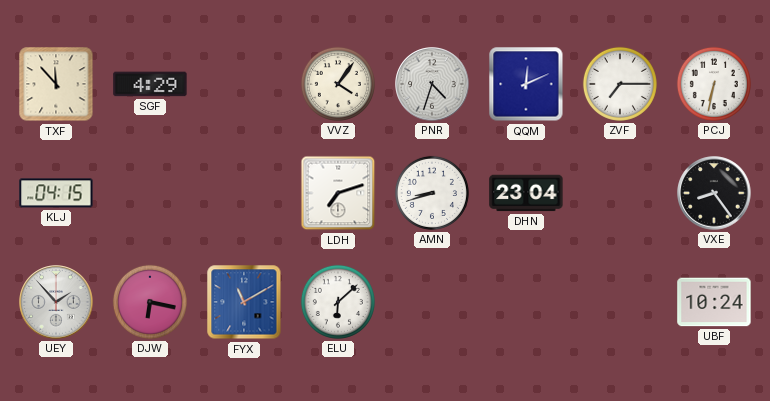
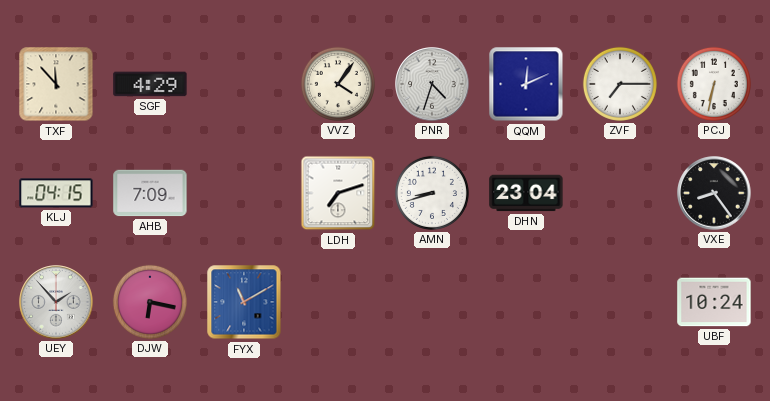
AHB: none -> 7:09
ELU: 6:08 -> none
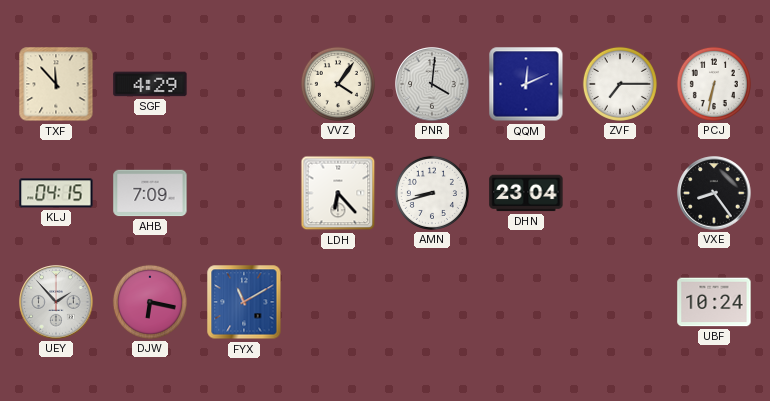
PNR: 4:33 -> 4:01
LDH: 7:12 -> 6:23
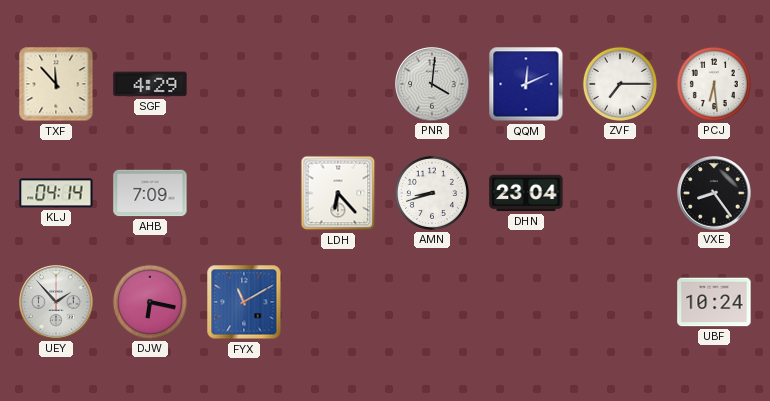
VVZ: 4:06 -> none
PCJ: 6:32 -> 6:29
KLJ: 04:15 -> 04:14
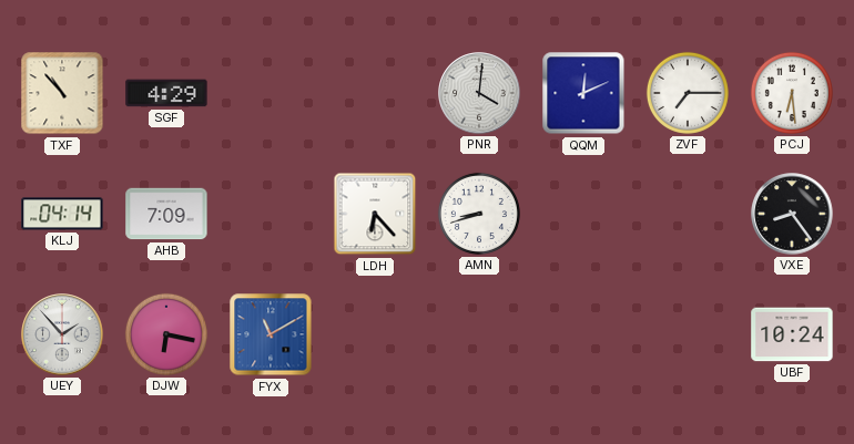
TXF: 11:53 -> 10:53
DHN: 23:04 -> none
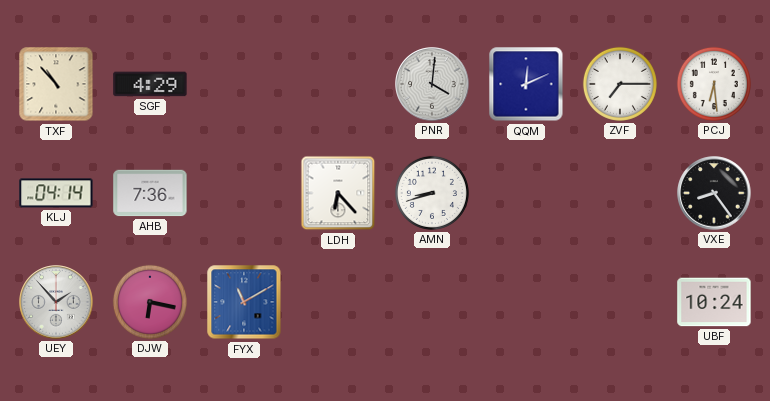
AHB: 7:09 -> 7:36
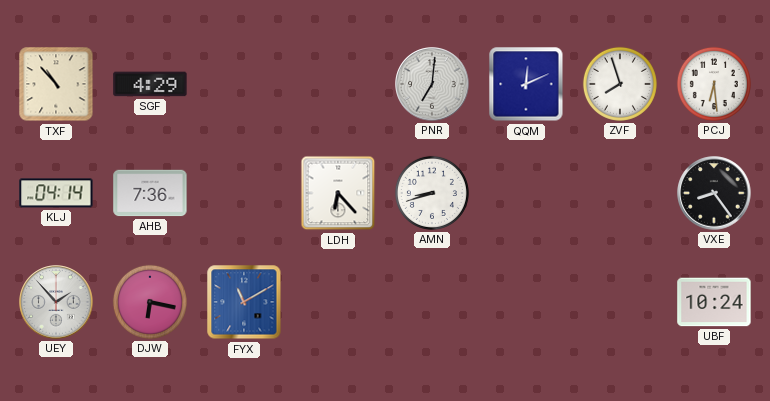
PNR: 4:01 -> 7:01
ZVF: 7:15 -> 7:57
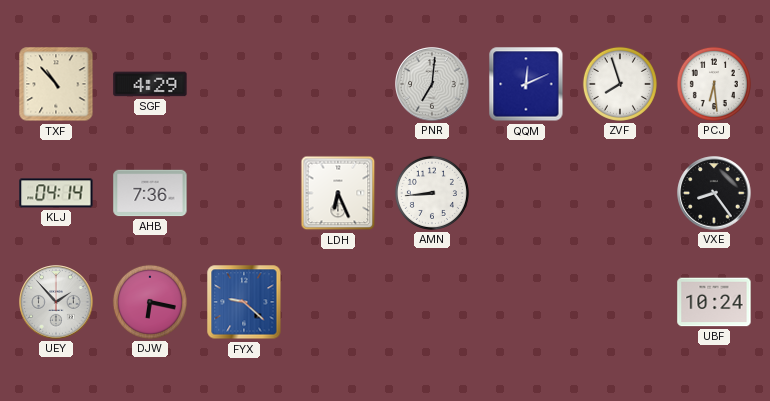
LDH: 6:23 -> 6:26
AMN: 8:42 -> 8:44
FYX: 11:10 -> 9:22
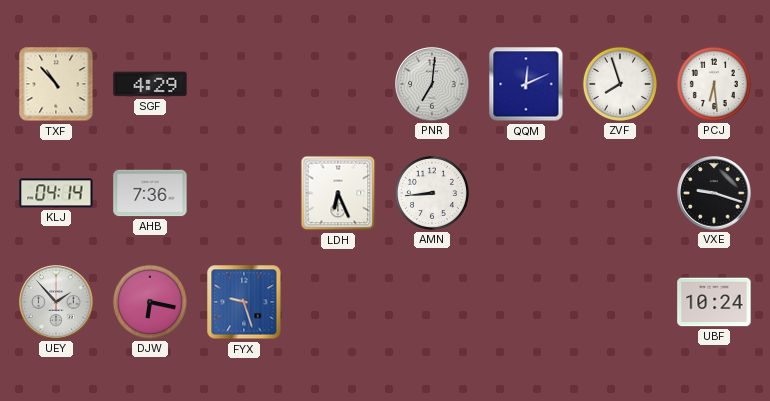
VXE: 8:24 -> 9:18
FYX: 9:22 -> 9:27
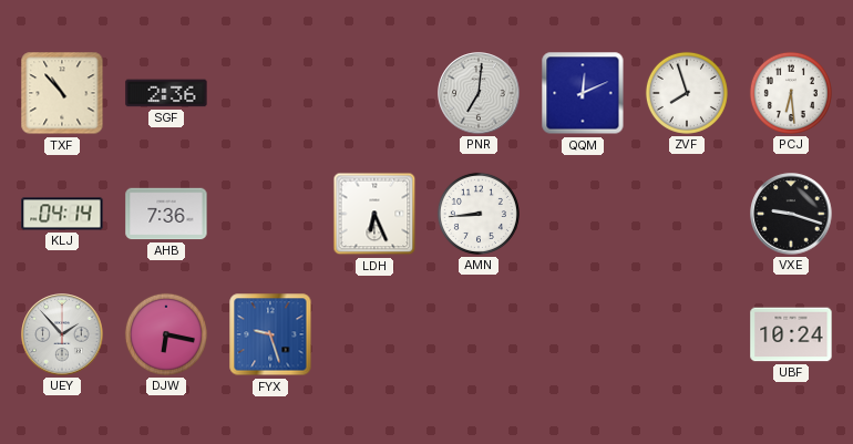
SGF: 4:29 -> 2:36
